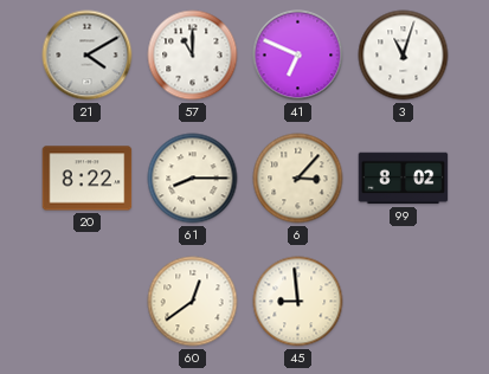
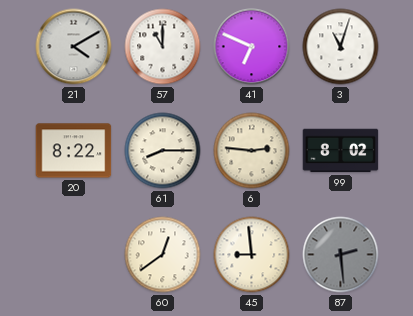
6: 3:07 -> 2:46
87: none -> 2:29
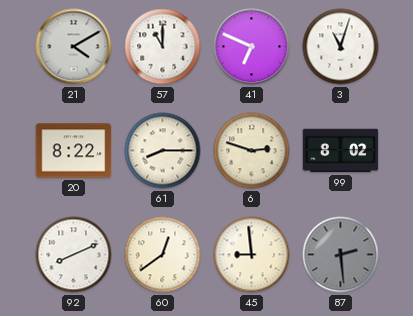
6: 2:46 -> 2:48
92: none -> 8:11
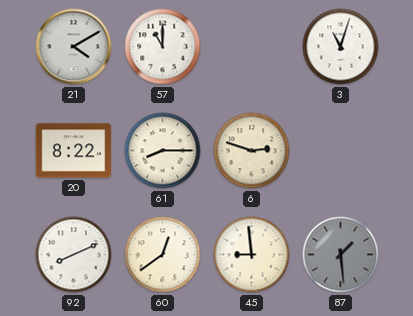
41: 6:49 -> none
99: 8:02 -> none
87: 2:29 -> 1:29
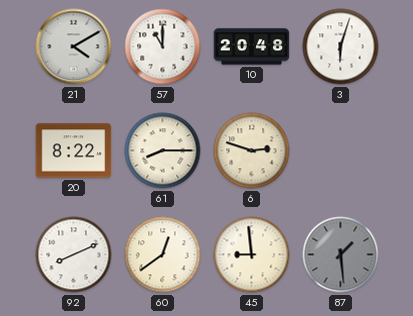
10: none -> 20:48
3: 11:03 -> 6:03
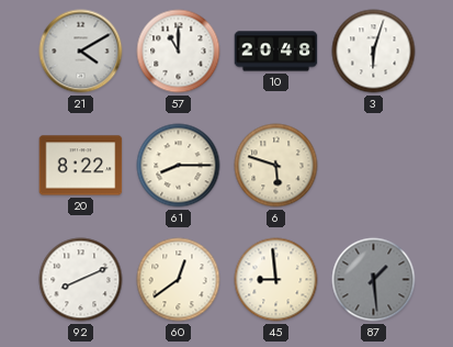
6: 2:48 -> 5:48
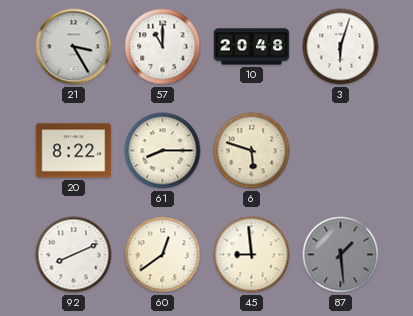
21: 4:10 -> 3:25
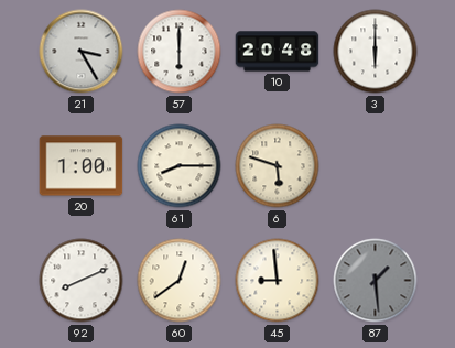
57: 11:00 -> 6:00
3: 6:03 -> 6:00
20: 8:22 -> 1:00
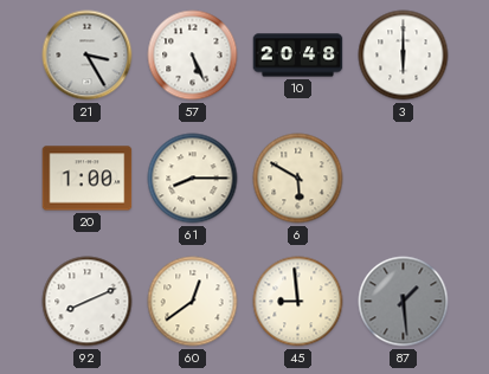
57: 6:00 -> 5:26
6: 5:48 -> 5:50
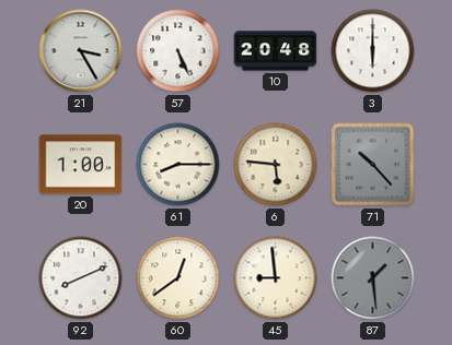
6: 5:50 -> 5:46
71: none -> 10:23
